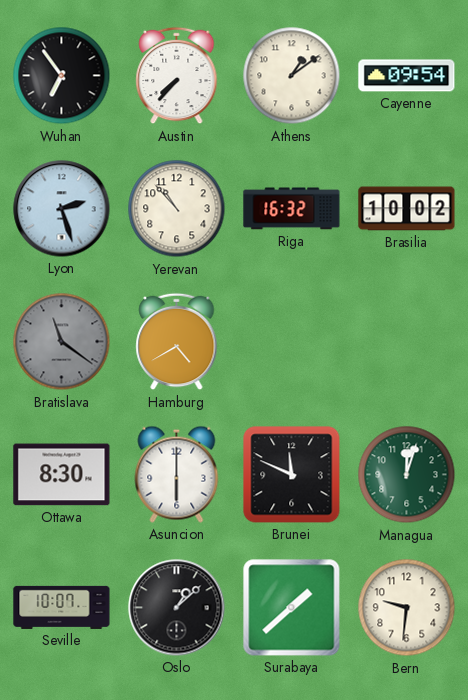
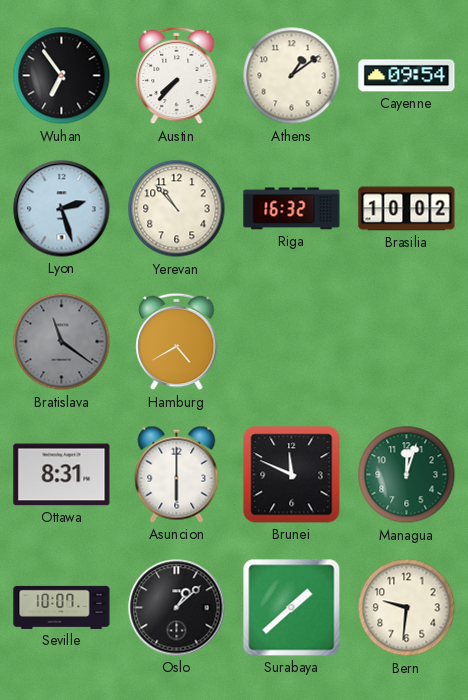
Ottawa: 8:30 -> 8:31
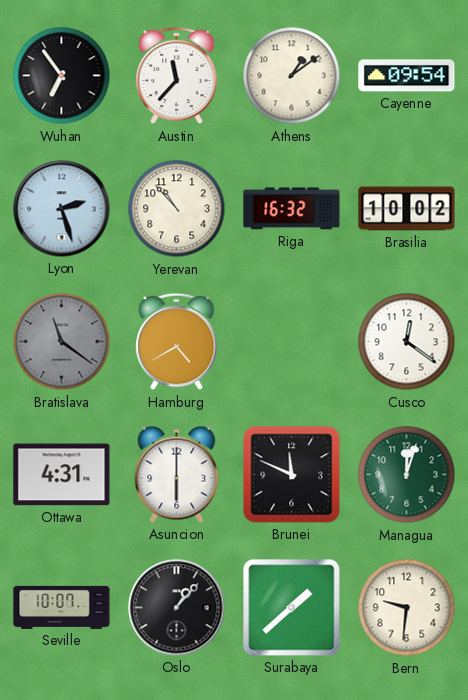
Austin: 7:37 -> 11:37
Cusco: none -> 12:21
Ottawa: 8:31 -> 4:31
Oslo: 1:08 -> 1:07
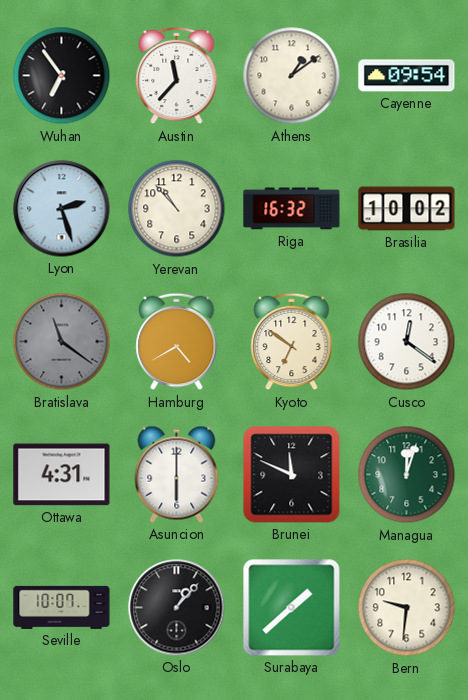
Kyoto: none -> 6:51
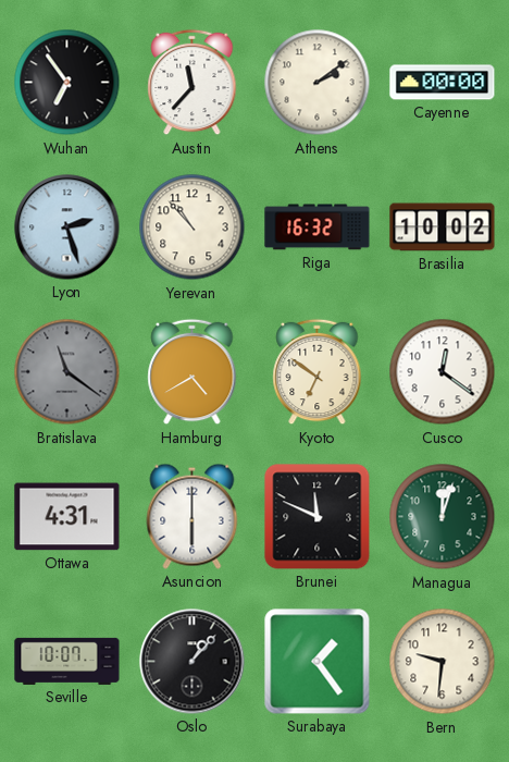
Athens: 1:09 -> 2:09
Cayenne: 09:54 -> 00:00
Surabaya: 1:38 -> 1:24
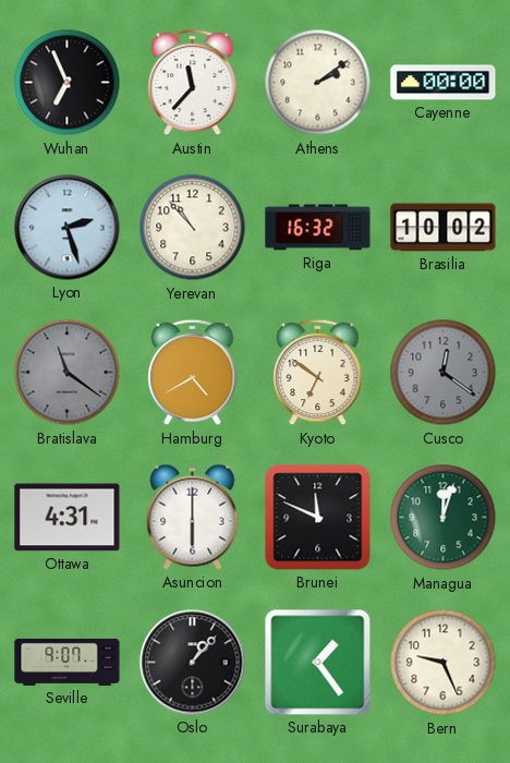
Wuhan: 6:54 -> 6:56
Cusco dial: white -> grey
Seville: 10:07 -> 9:07
Bern: 9:31 -> 9:26
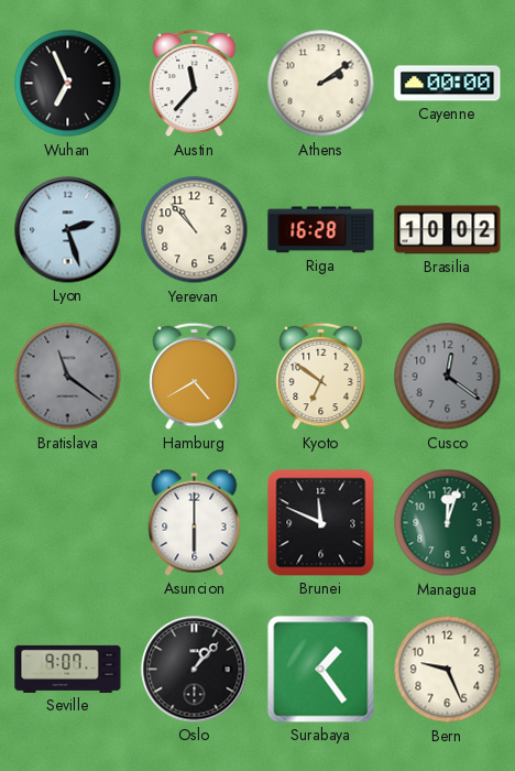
Riga: 16:32 -> 16:28
Ottawa: 4:31 -> none
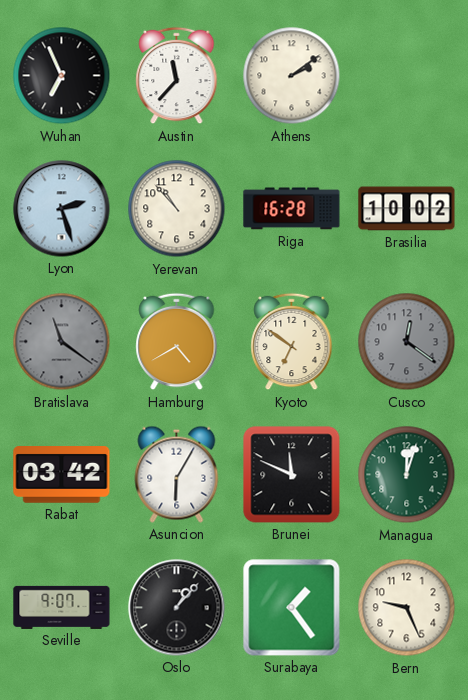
Cayenne: 00:00 -> none
Rabat: none -> 03:42
Asuncion: 6:00 -> 6:05
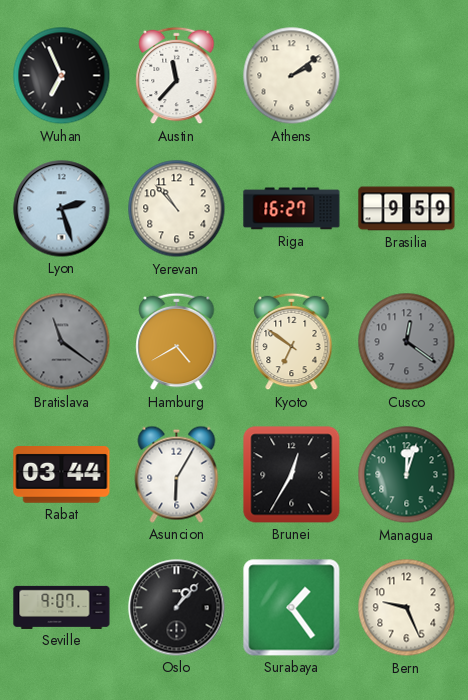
Riga: 16:28 -> 16:27
Brasilia: 10:02 -> 9:59
Rabat: 03:42 -> 03:44
Brunei: 11:49 -> 12:35
